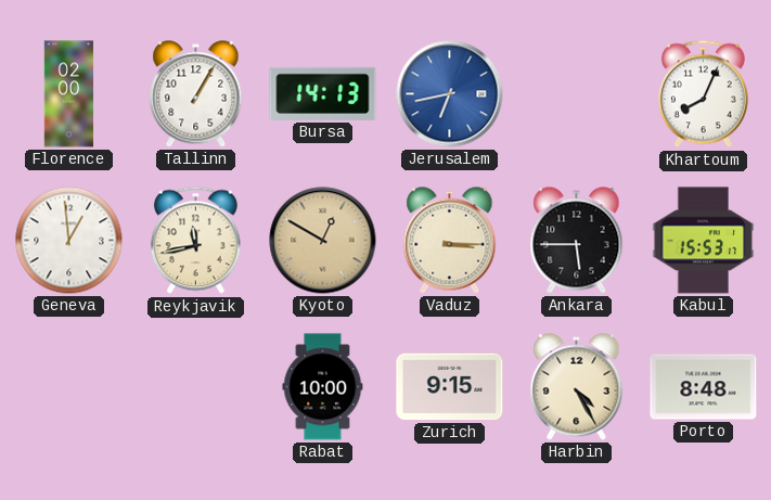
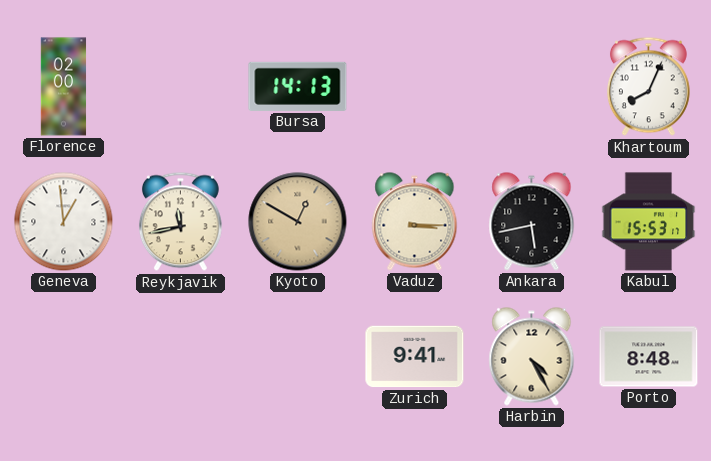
Tallinn: 1:05 -> none
Jerusalem: 6:43 -> none
Ankara: 5:45 -> 5:43
Rabat: 10:00 -> none
Zurich: 9:15 -> 9:41
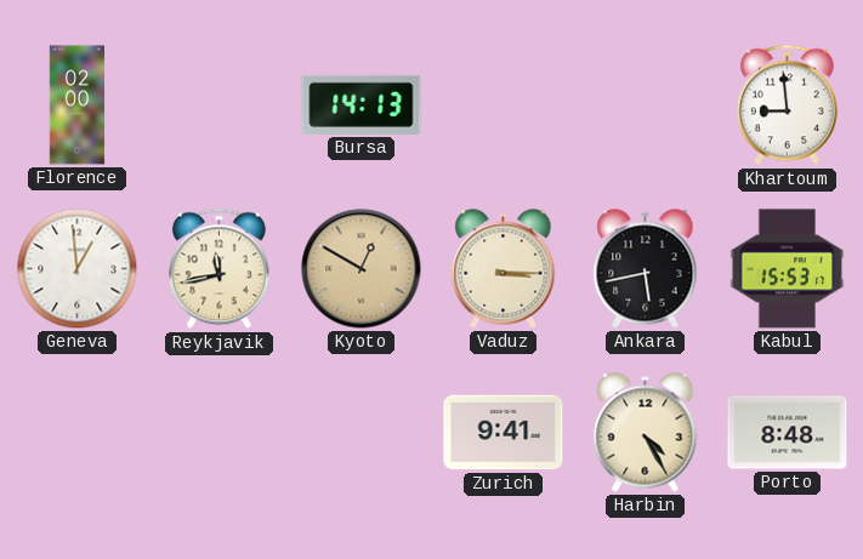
Khartoum: 8:04 -> 8:59
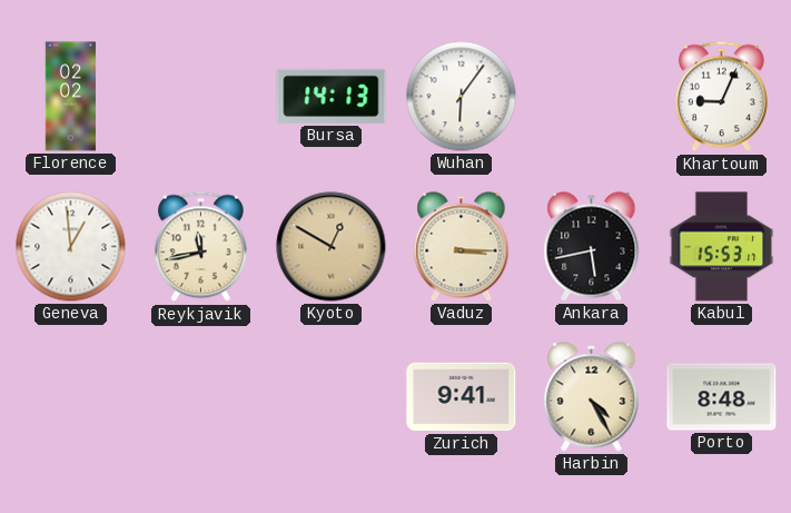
Florence: 02:00 -> 02:02
Wuhan: none -> 6:06
Khartoum: 8:59 -> 9:04
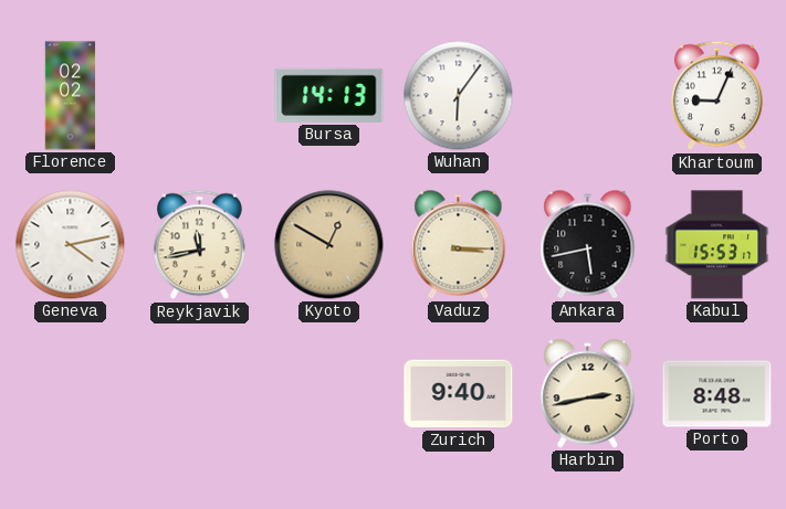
Geneva: 12:59 -> 4:13
Zurich: 9:41 -> 9:40
Harbin: 4:25 -> 2:43
